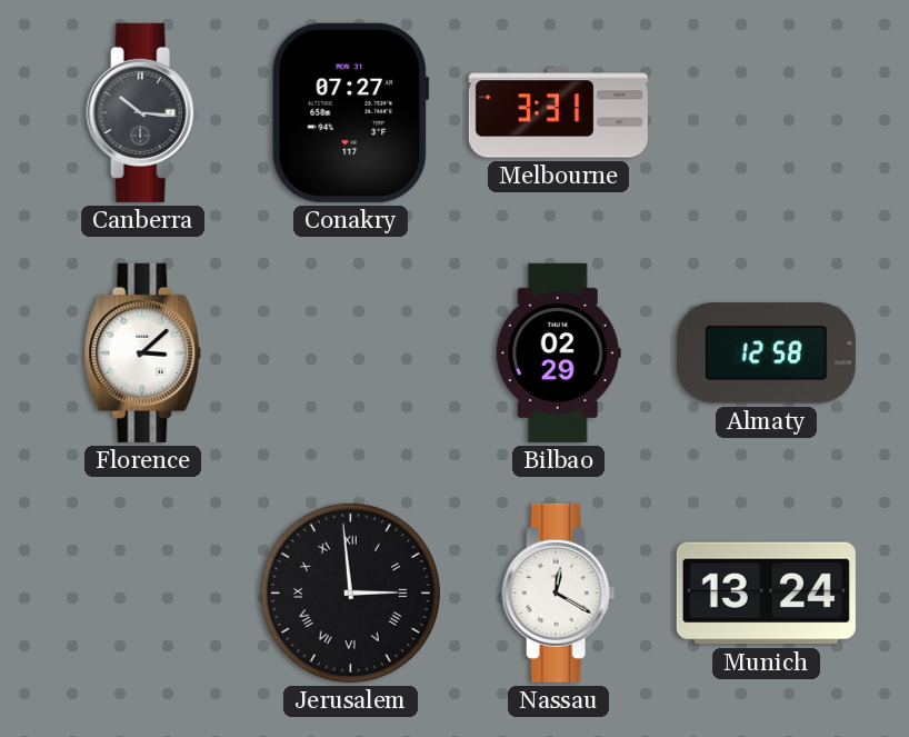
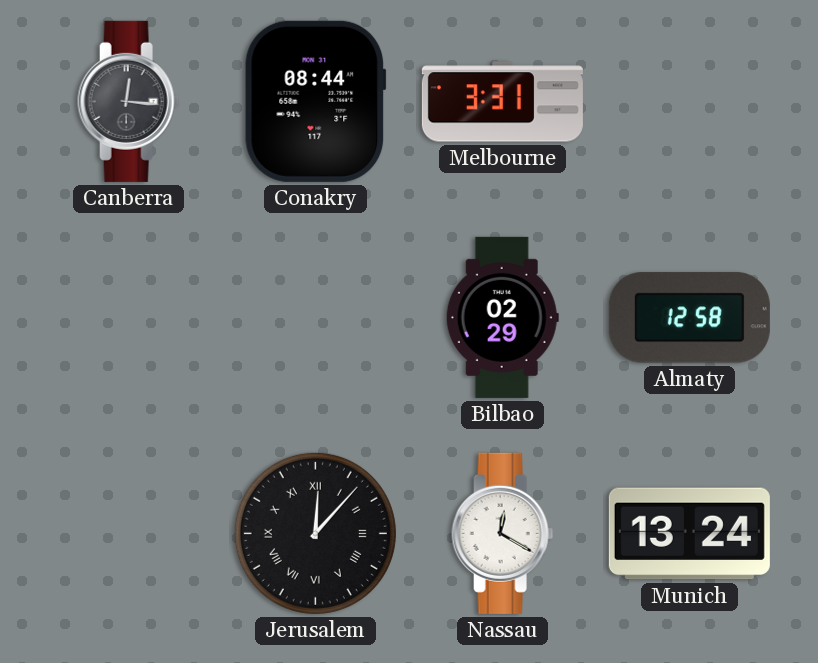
Canberra: 10:16 -> 12:16
Conakry: 07:27 -> 08:44
Florence: 3:08 -> none
Jerusalem: 2:59 -> 12:07
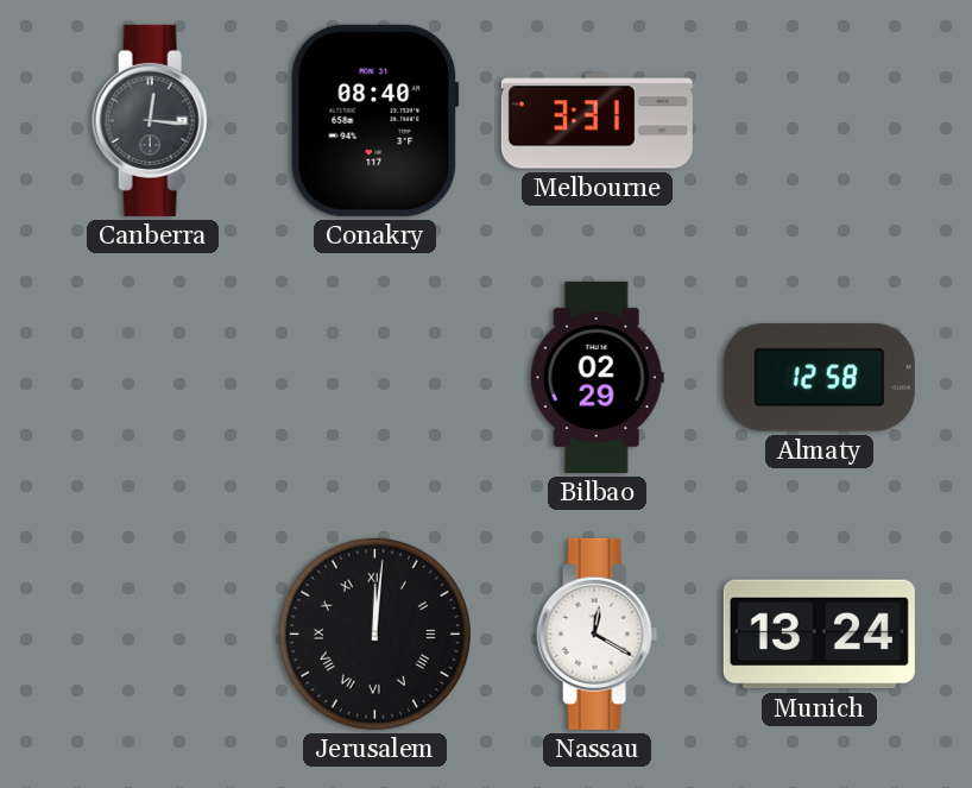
Conakry: 08:44 -> 08:40
Jerusalem: 12:07 -> 12:01
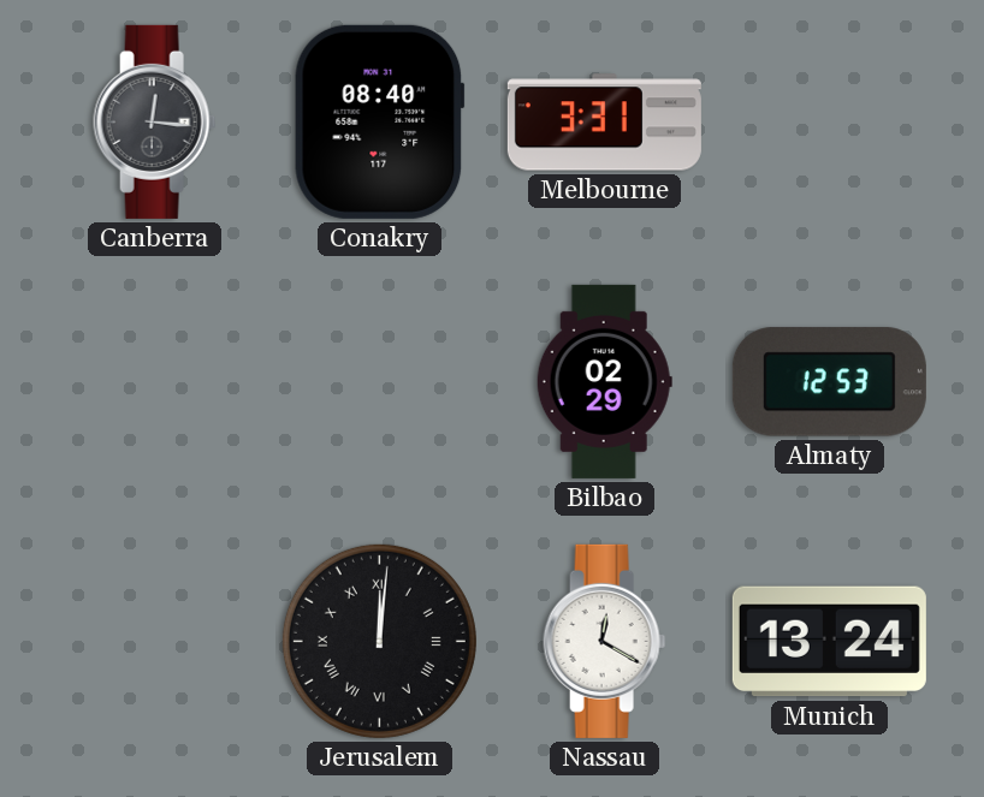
Almaty: 12:58 -> 12:53
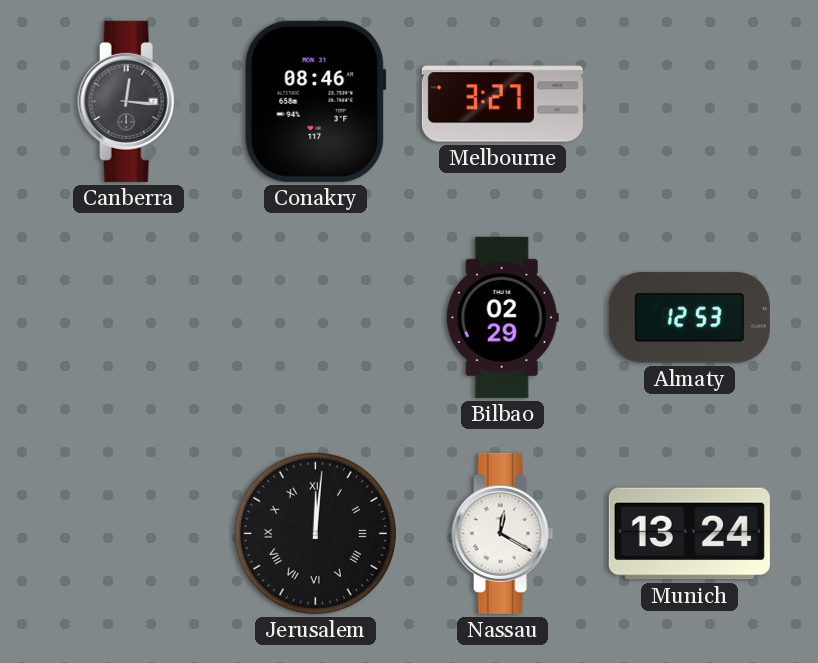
Conakry: 08:40 -> 08:46
Melbourne: 3:31 -> 3:27
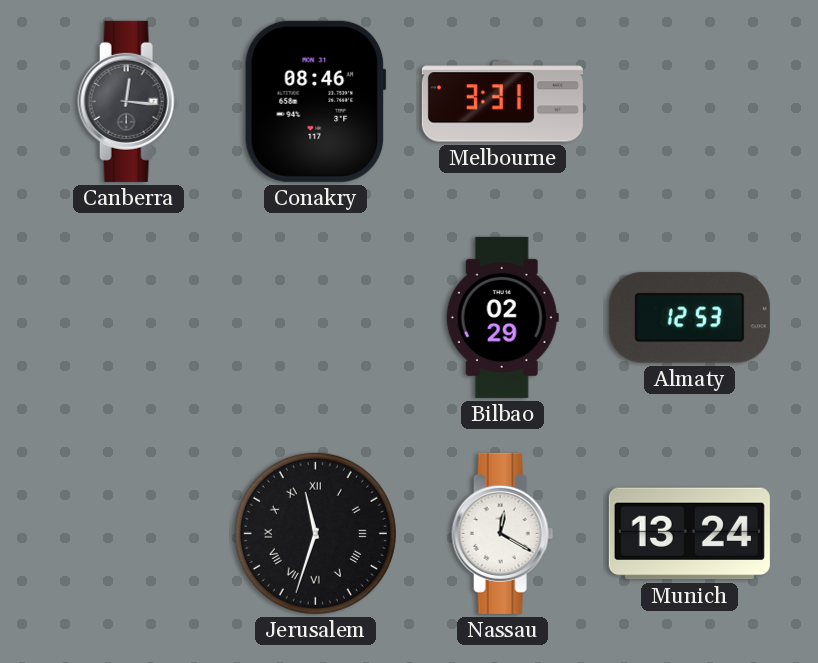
Melbourne: 3:27 -> 3:31
Jerusalem: 12:01 -> 11:33
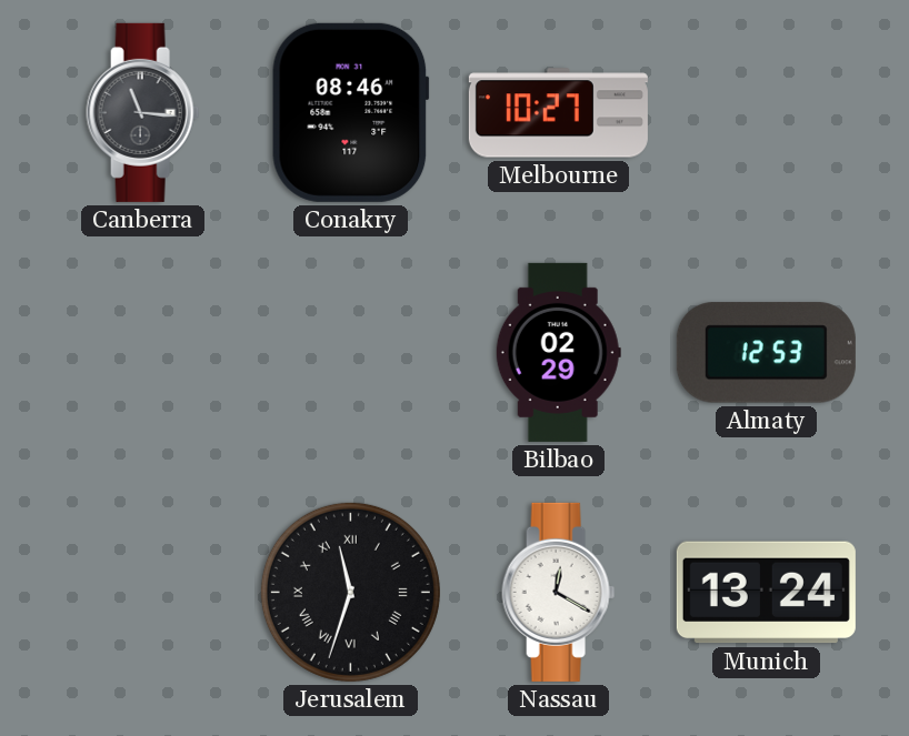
Canberra: 12:16 -> 11:16
Melbourne: 3:31 -> 10:27
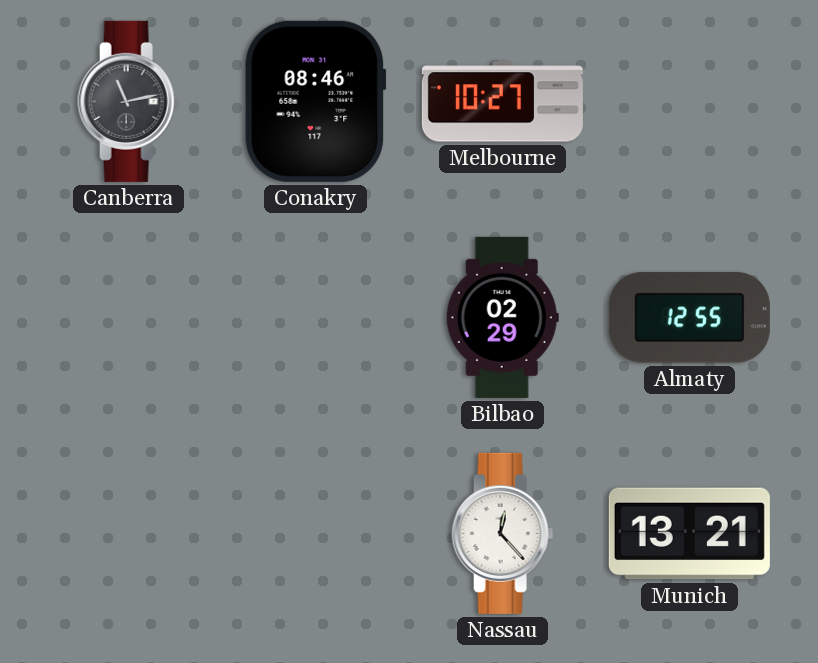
Canberra: 11:16 -> 11:13
Almaty: 12:53 -> 12:55
Jerusalem: 11:33 -> none
Nassau: 12:20 -> 12:23
Munich: 13:24 -> 13:21
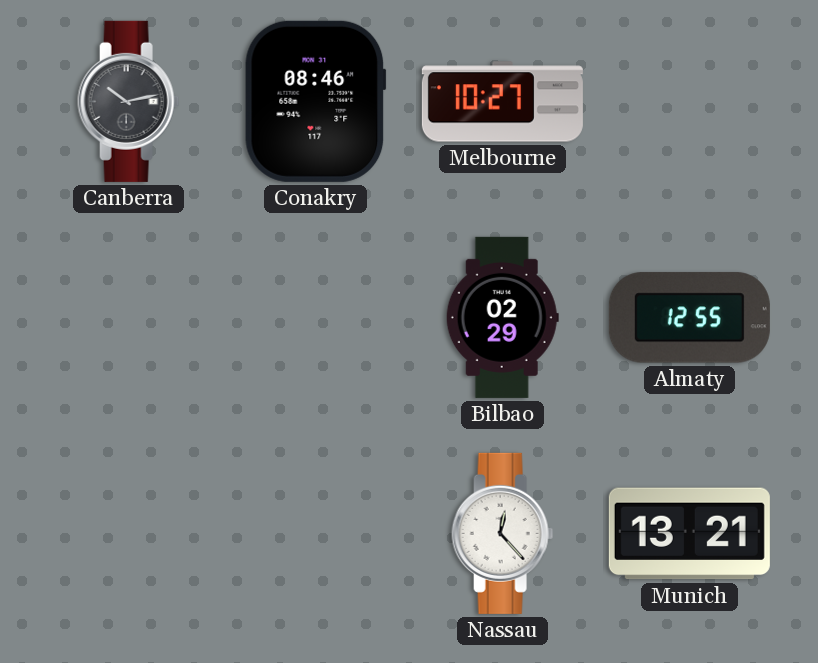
Canberra: 11:13 -> 10:13
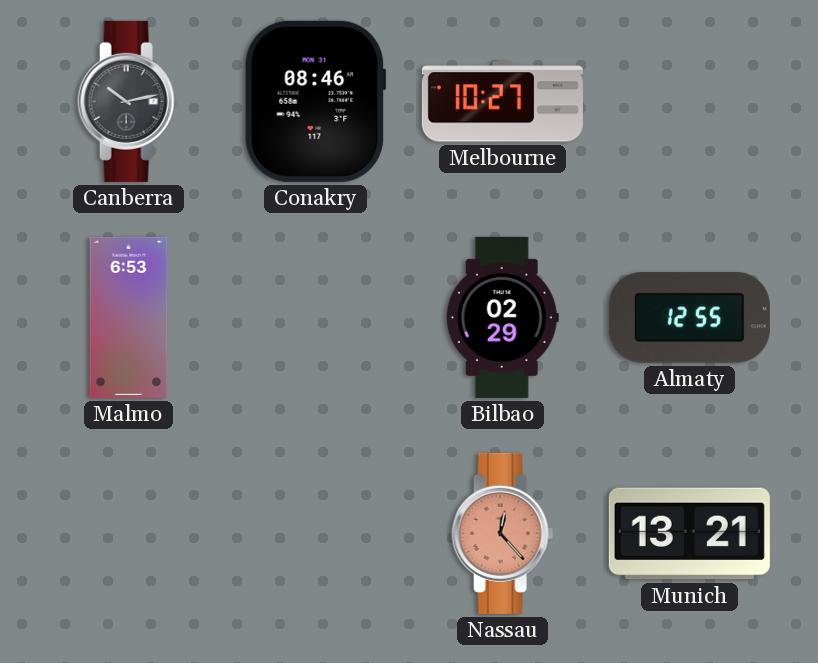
Malmo: none -> 6:53
Nassau dial: white -> salmon
